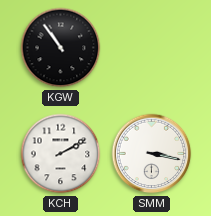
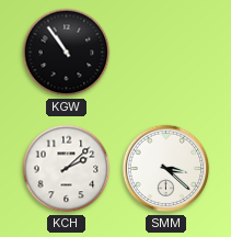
KCH: 2:10 -> 2:08
SMM: 3:17 -> 3:22
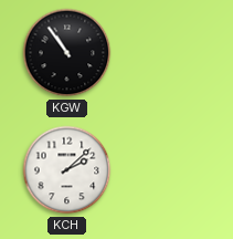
SMM: 3:22 -> none
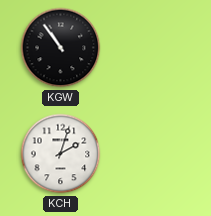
KCH: 2:08 -> 2:03
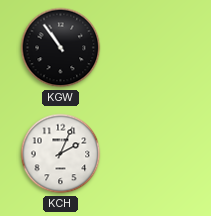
KCH: 2:03 -> 2:04
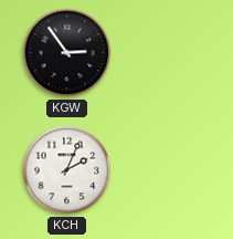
KGW: 10:54 -> 2:54
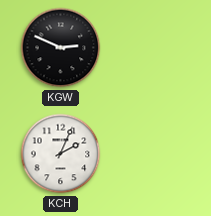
KGW: 2:54 -> 2:49
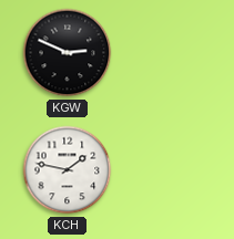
KCH: 2:04 -> 1:47
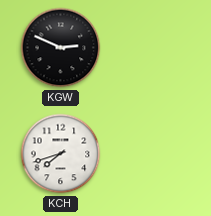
KCH: 1:47 -> 7:42
